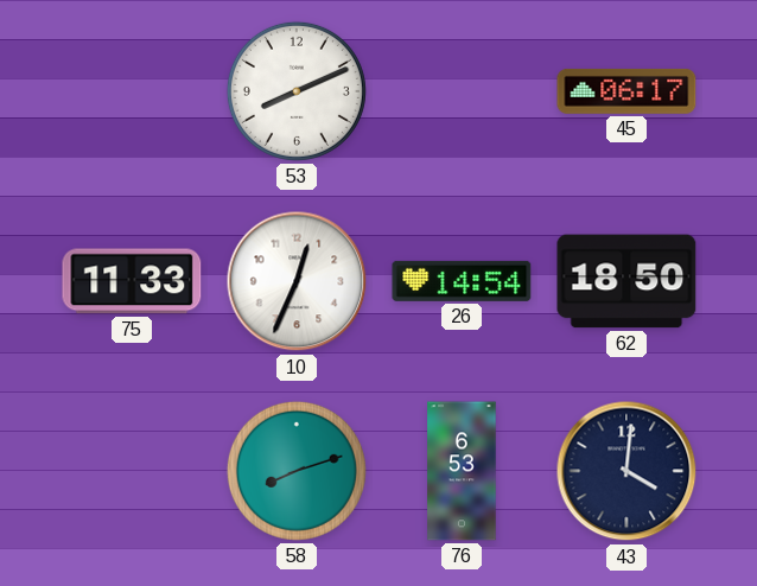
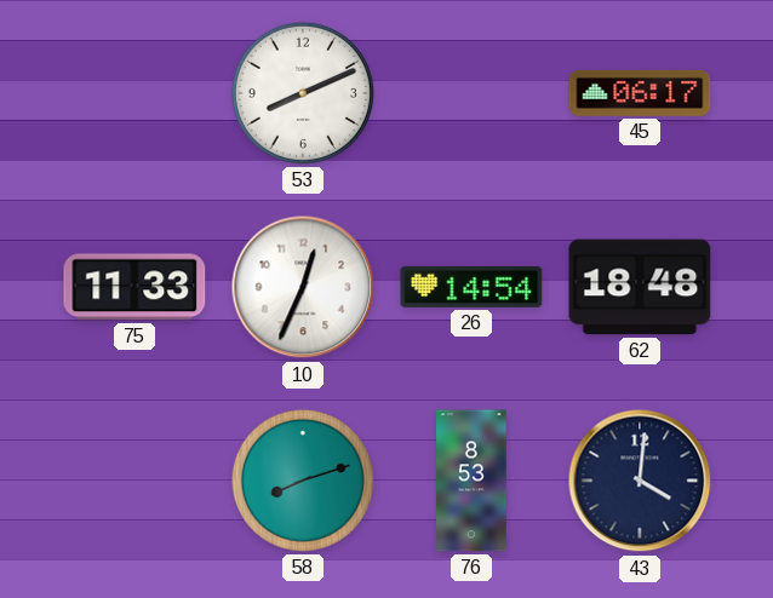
62: 18:50 -> 18:48
76: 6:53 -> 8:53
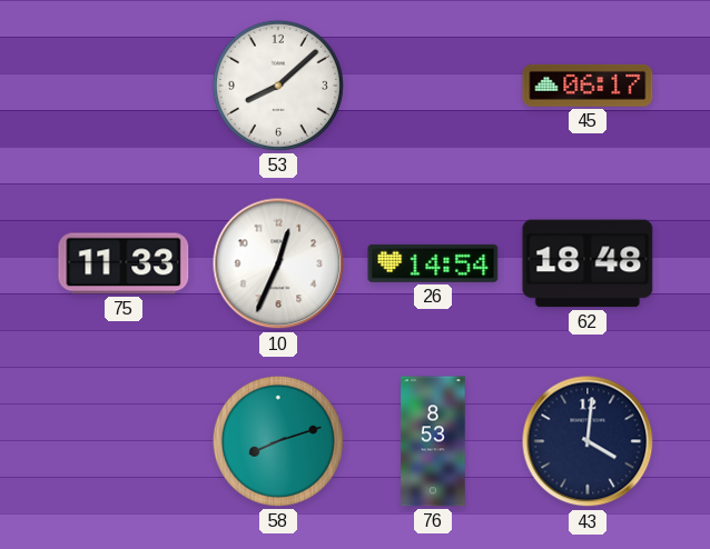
53: 8:11 -> 8:08
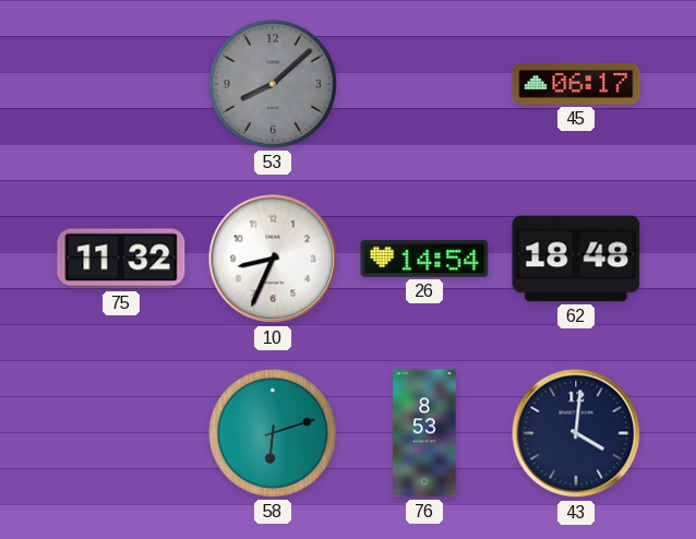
53 dial: white -> grey
75: 11:33 -> 11:32
10: 12:34 -> 8:34
58: 8:12 -> 6:12
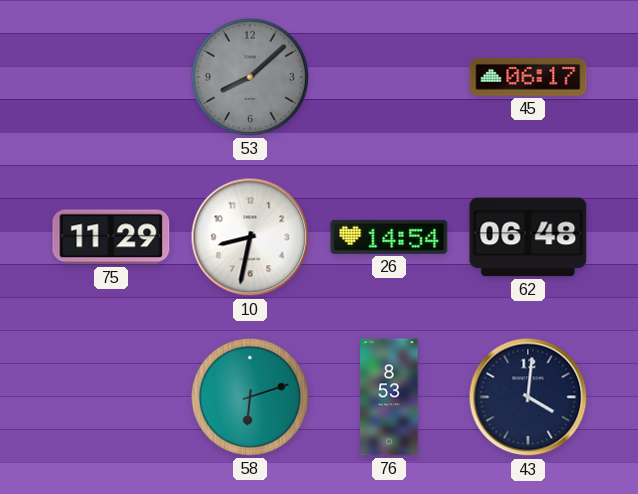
75: 11:32 -> 11:29
10: 8:34 -> 8:32
62: 18:48 -> 06:48
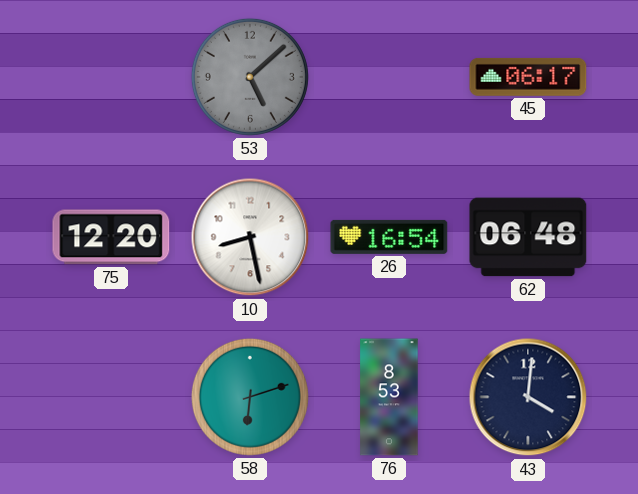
53: 8:08 -> 5:08
75: 11:29 -> 12:20
10: 8:32 -> 8:28
26: 14:54 -> 16:54
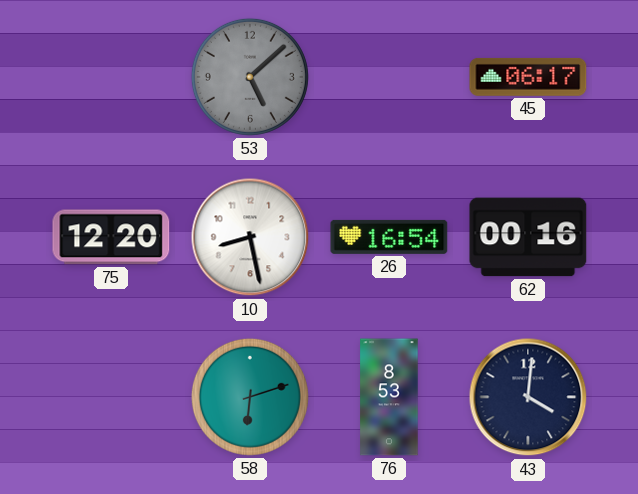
62: 06:48 -> 00:16
